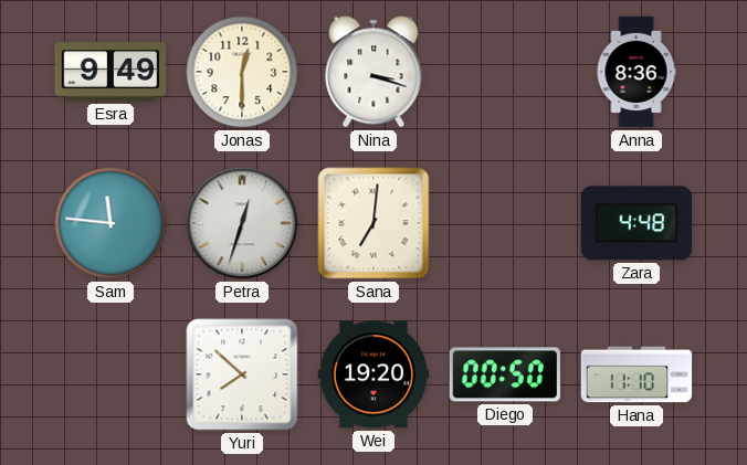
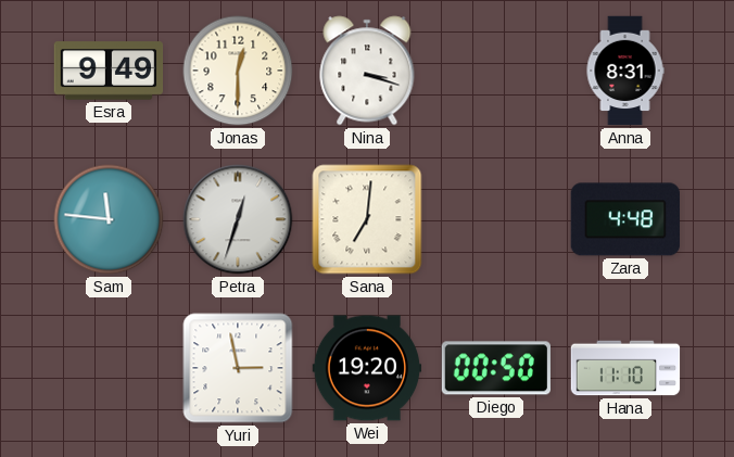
Anna: 8:36 -> 8:31
Yuri: 7:52 -> 2:58
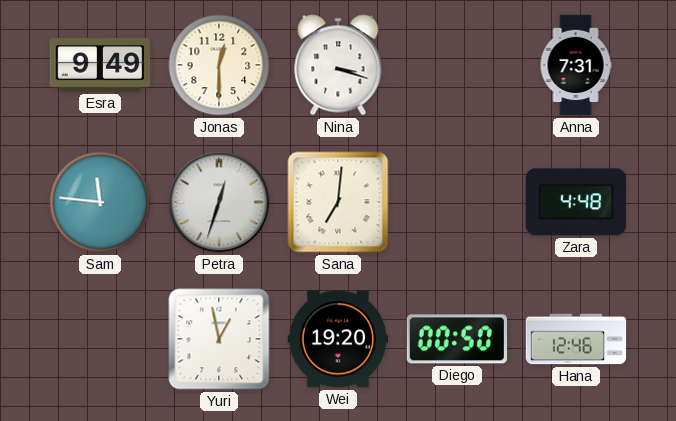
Anna: 8:31 -> 7:31
Yuri: 2:58 -> 12:58
Hana: 11:10 -> 12:46
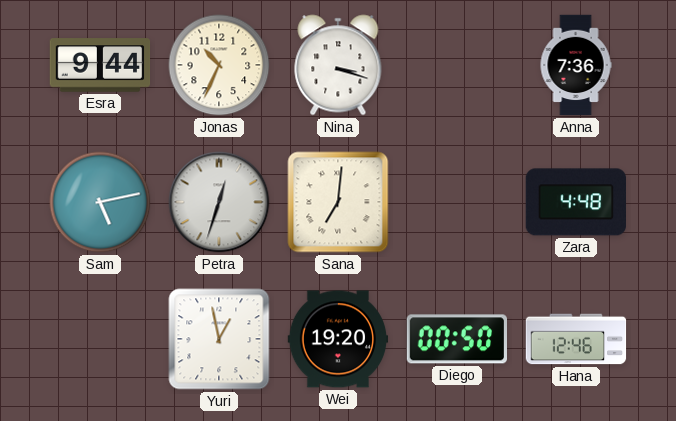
Esra: 9:49 -> 9:44
Jonas: 12:30 -> 10:34
Anna: 7:31 -> 7:36
Sam: 11:46 -> 5:13
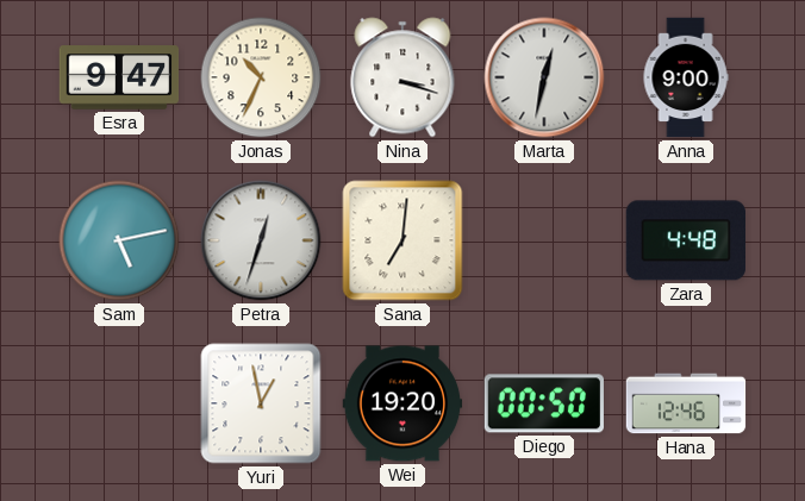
Esra: 9:44 -> 9:47
Marta: none -> 12:32
Anna: 7:36 -> 9:00
